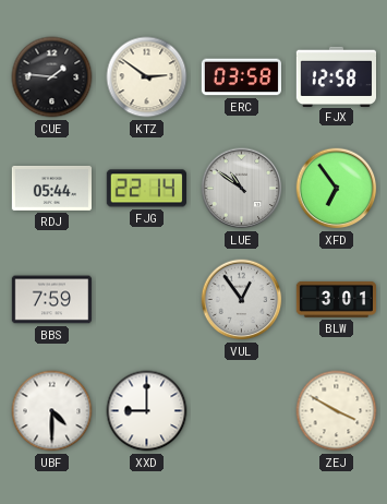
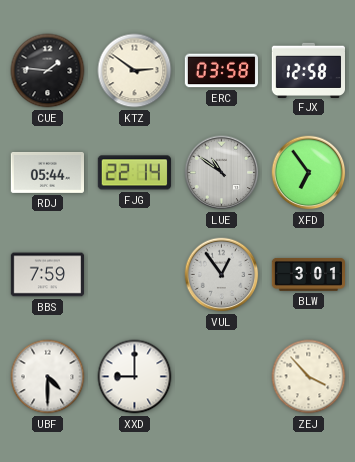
ZEJ: 3:50 -> 3:53
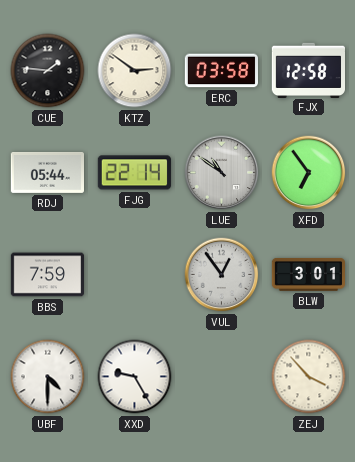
XXD: 9:00 -> 9:25
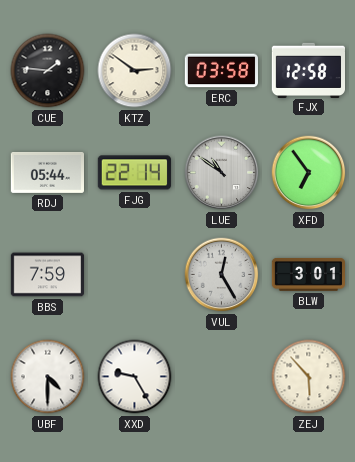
VUL: 12:54 -> 12:25
ZEJ: 3:53 -> 5:53
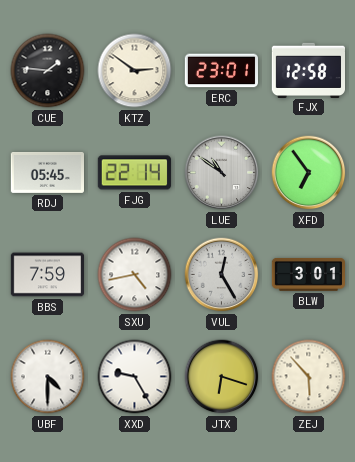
ERC: 03:58 -> 23:01
RDJ: 05:44 -> 05:45
SXU: none -> 4:43
JTX: none -> 6:18
